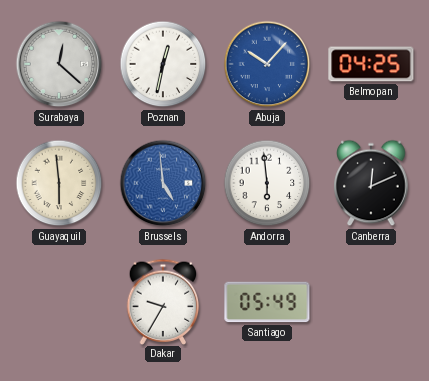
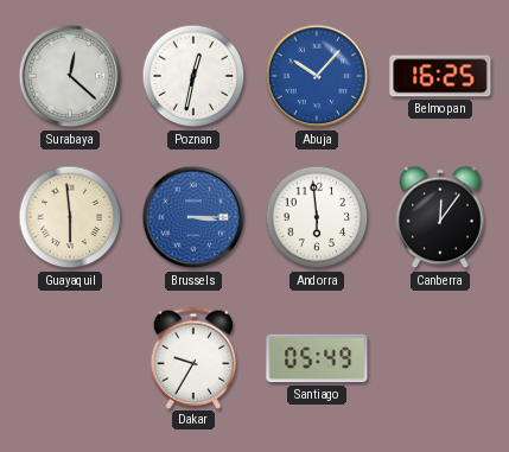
Belmopan: 04:25 -> 16:25
Brussels: 4:59 -> 3:15
Canberra: 12:11 -> 12:06
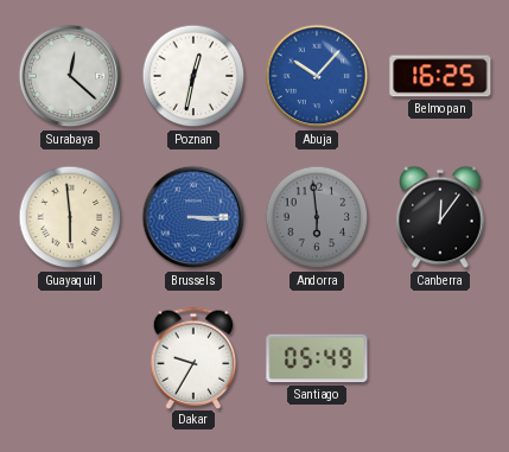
Andorra dial: white -> grey
